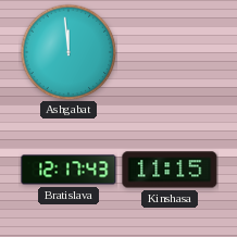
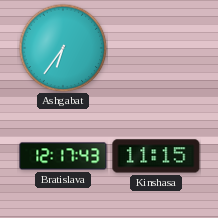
Ashgabat: 11:59 -> 6:36
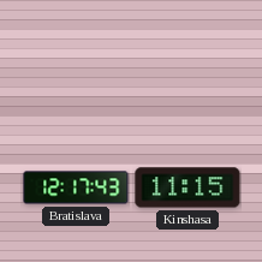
Ashgabat: 6:36 -> none
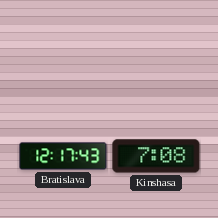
Kinshasa: 11:15 -> 7:08
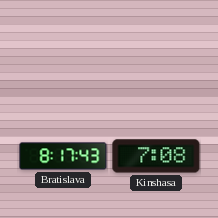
Bratislava: 12:17 -> 8:17
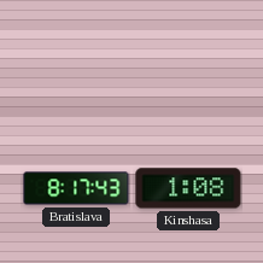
Kinshasa: 7:08 -> 1:08
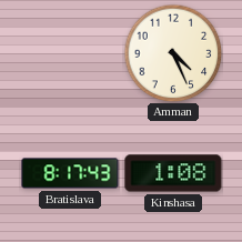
Amman: none -> 4:26
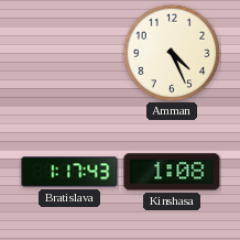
Bratislava: 8:17 -> 1:17
